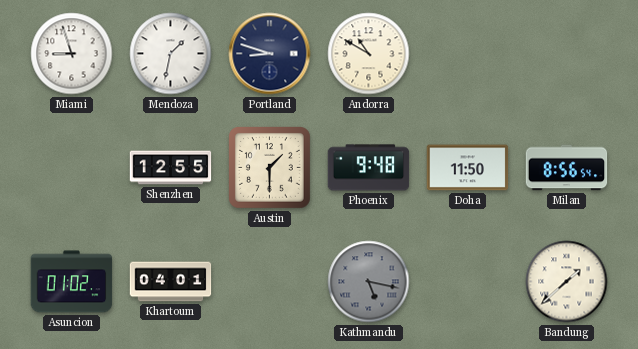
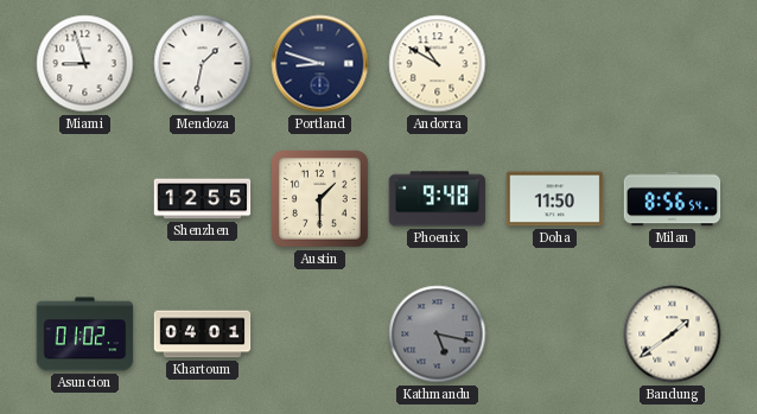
Bandung: 1:38 -> 1:39
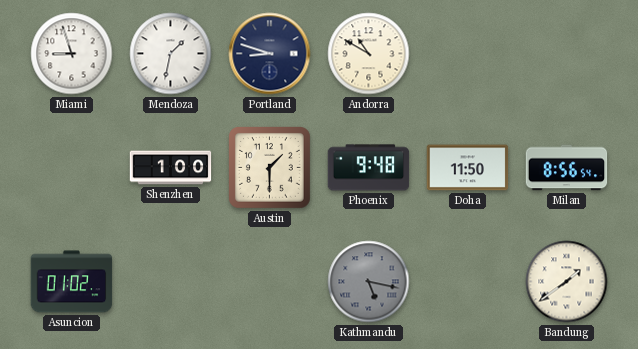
Shenzhen: 12:55 -> 1:00
Khartoum: 04:01 -> none
